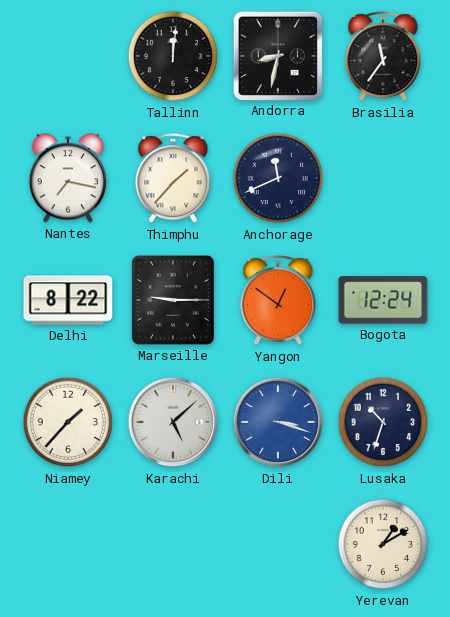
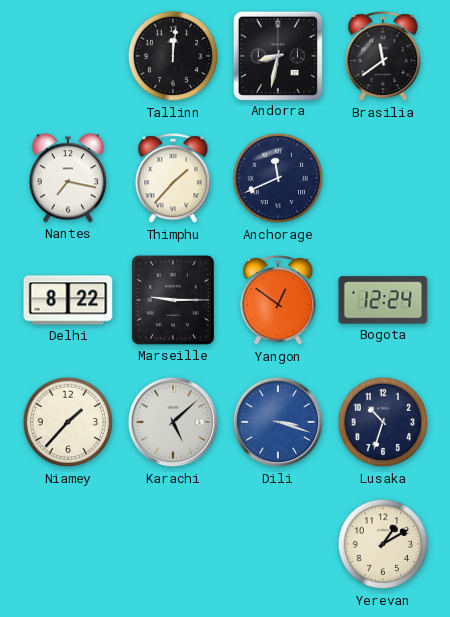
Brasilia: 11:36 -> 11:39
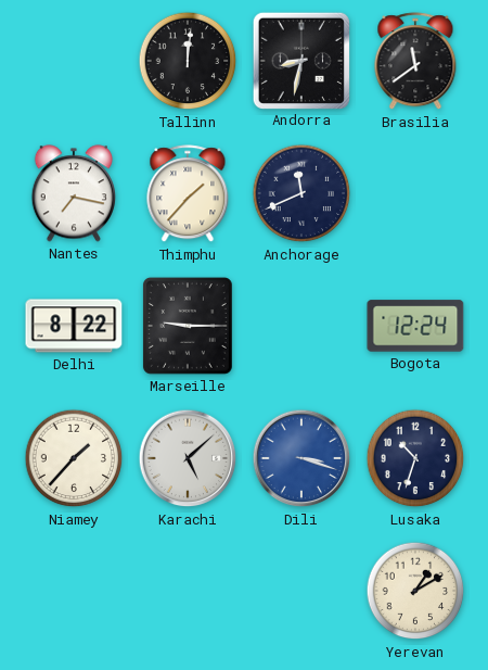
Yangon: 12:51 -> none
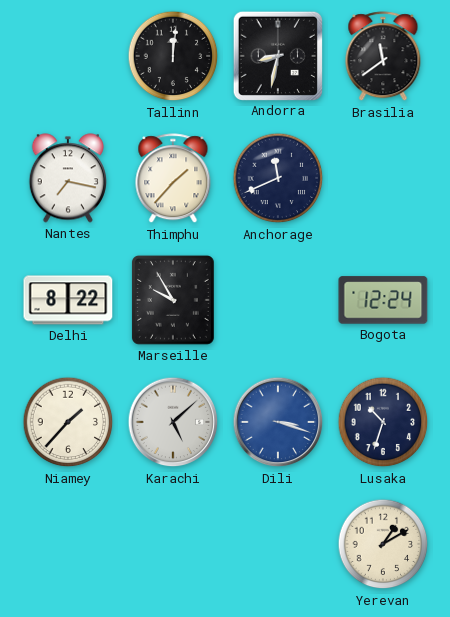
Marseille: 9:15 -> 9:55
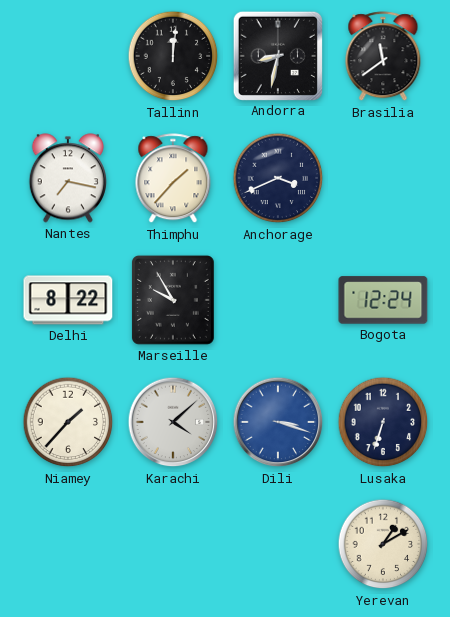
Anchorage: 11:41 -> 3:41
Karachi: 5:08 -> 4:08
Lusaka: 10:33 -> 6:33
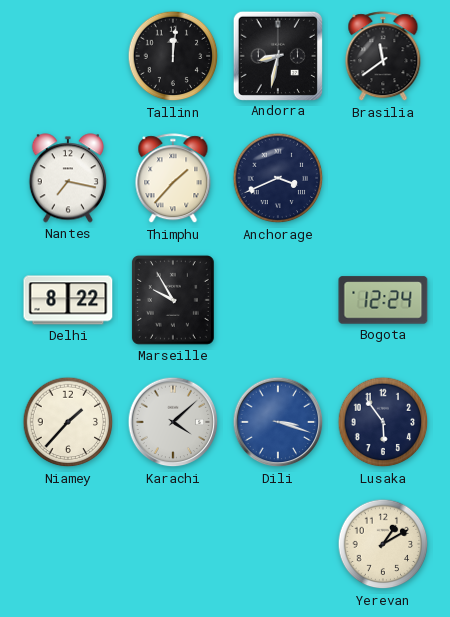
Lusaka: 6:33 -> 5:54
